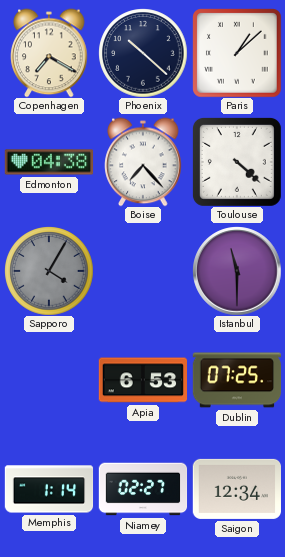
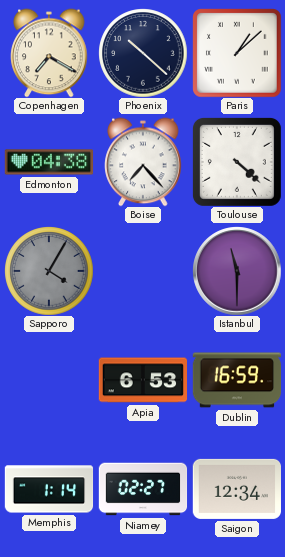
Dublin: 07:25 -> 16:59
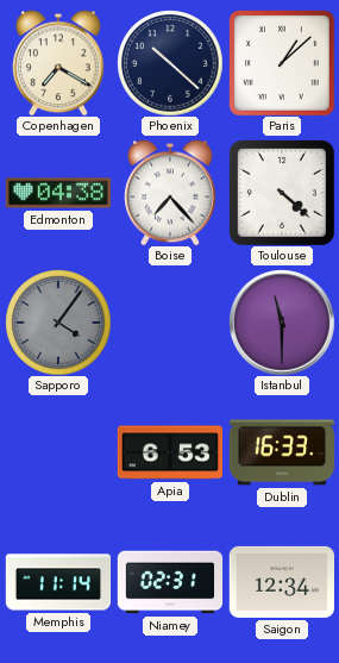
Sapporo: 4:05 -> 4:06
Dublin: 16:59 -> 16:33
Memphis: 1:14 -> 11:14
Niamey: 02:27 -> 02:31
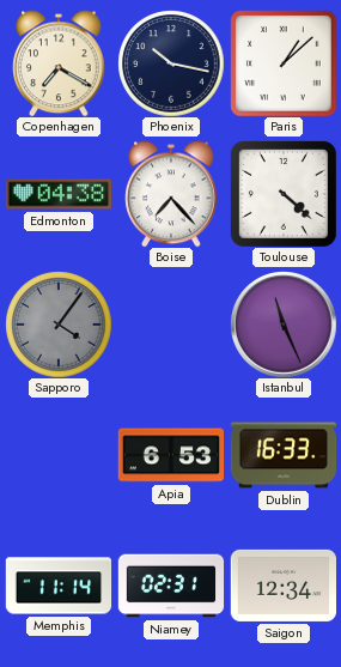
Phoenix: 10:22 -> 10:17
Istanbul: 11:30 -> 11:26
